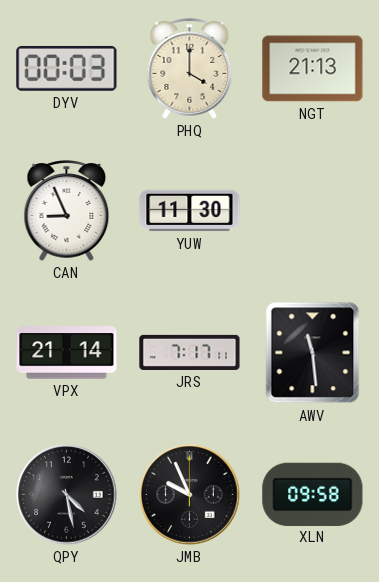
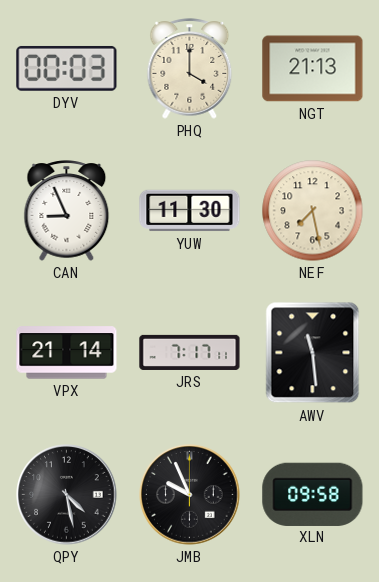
NEF: none -> 7:28
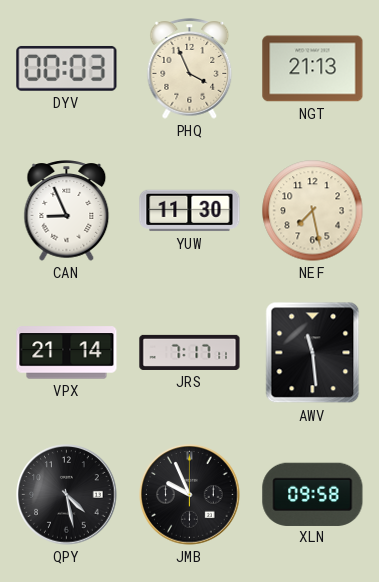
PHQ: 4:00 -> 3:56
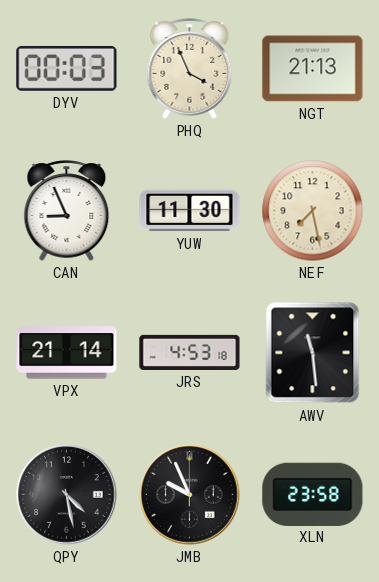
JRS: 7:17 -> 4:53
XLN: 09:58 -> 23:58
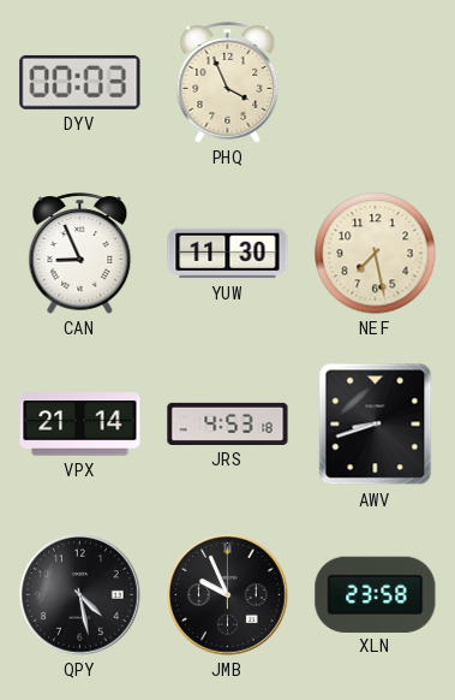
NGT: 21:13 -> none
AWV: 11:29 -> 8:42
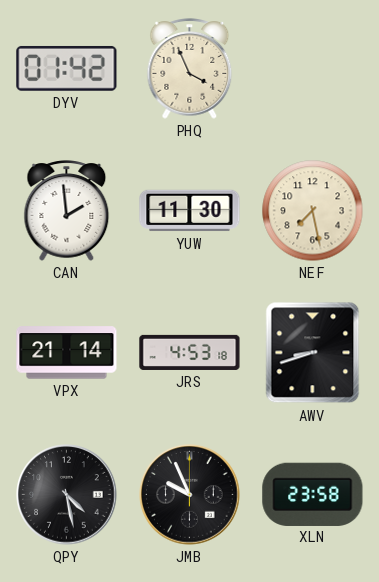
DYV: 00:03 -> 01:42
CAN: 8:56 -> 1:59
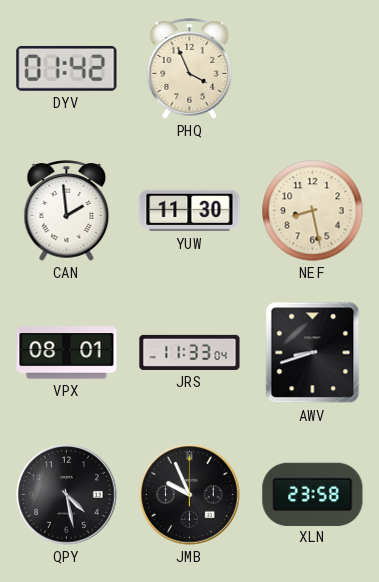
NEF: 7:28 -> 8:28
VPX: 21:14 -> 08:01
JRS: 4:53 -> 11:33
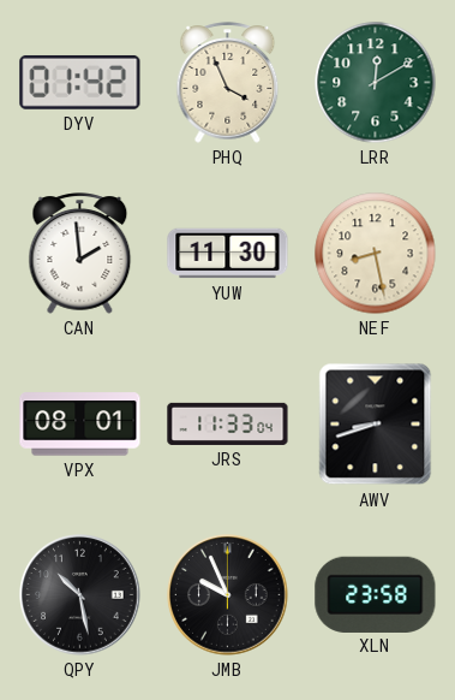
LRR: none -> 12:10
QPY: 4:28 -> 10:28
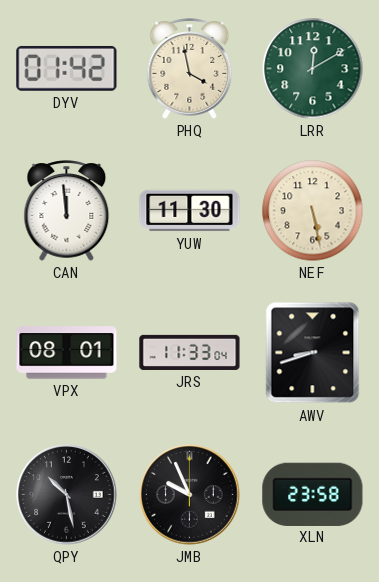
PHQ: 3:56 -> 3:58
CAN: 1:59 -> 11:59
NEF: 8:28 -> 5:28
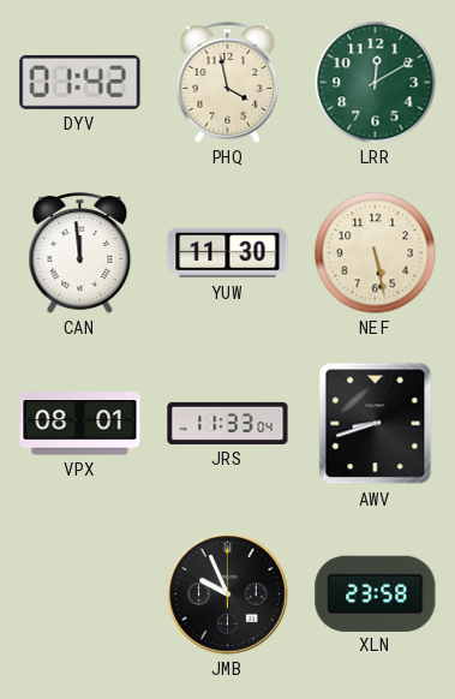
QPY: 10:28 -> none
